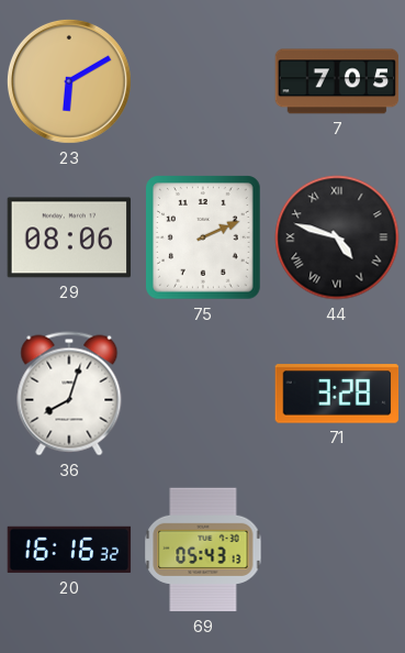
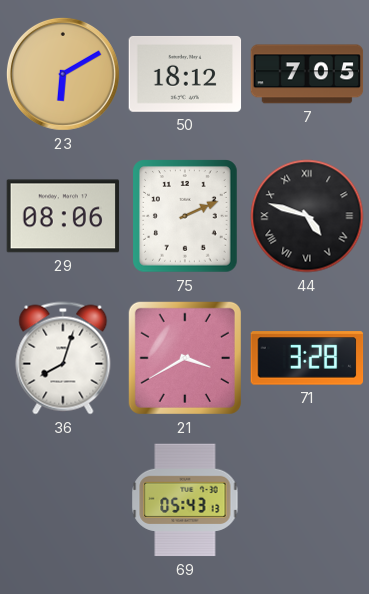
50: none -> 18:12
21: none -> 3:40
20: 16:16 -> none
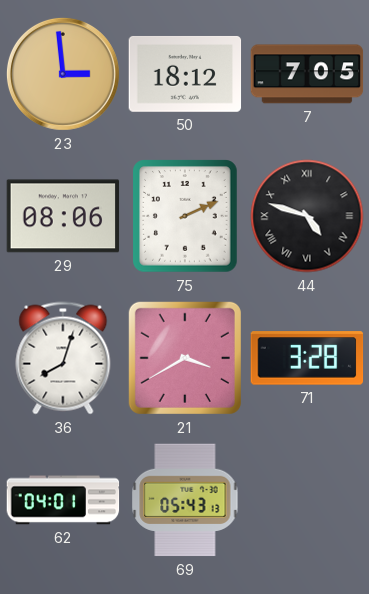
23: 6:10 -> 2:59
62: none -> 04:01
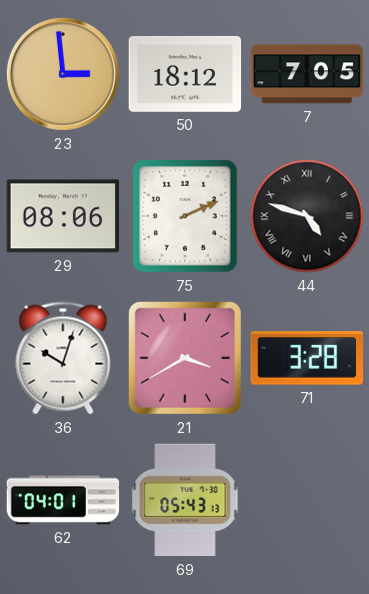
36: 8:03 -> 10:03
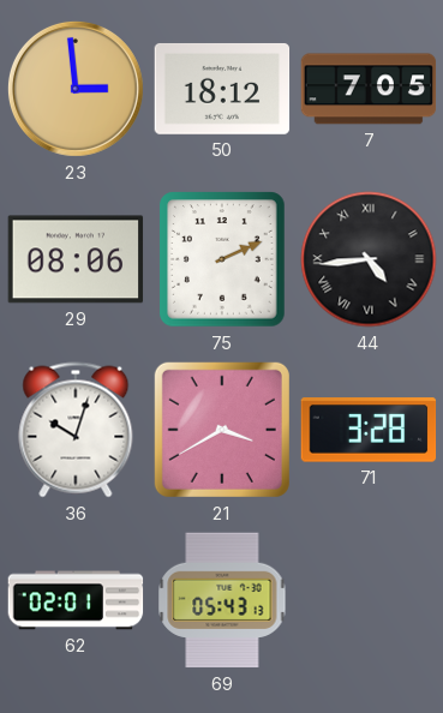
44: 4:48 -> 4:44
62: 04:01 -> 02:01
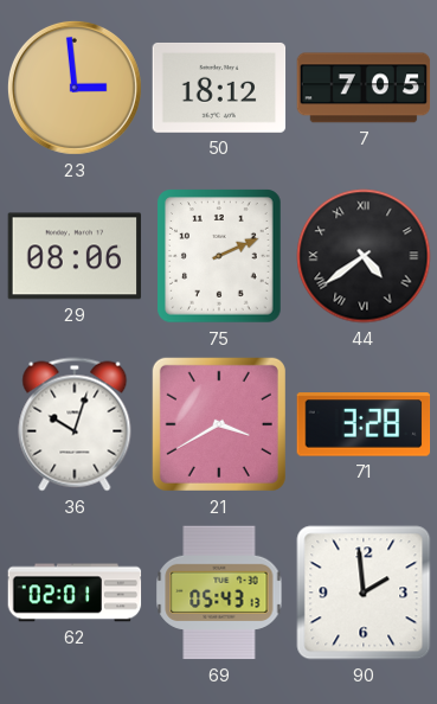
44: 4:44 -> 4:39
90: none -> 1:59
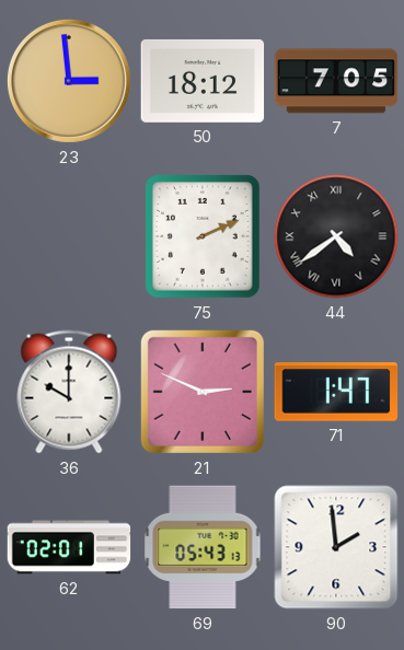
29: 08:06 -> none
36: 10:03 -> 10:00
21: 3:40 -> 2:49
71: 3:28 -> 1:47
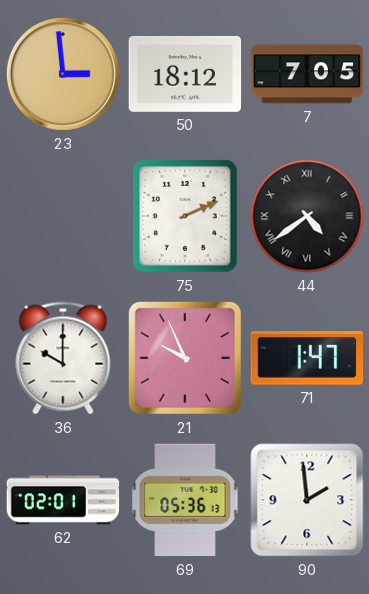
21: 2:49 -> 9:56
69: 05:43 -> 05:36
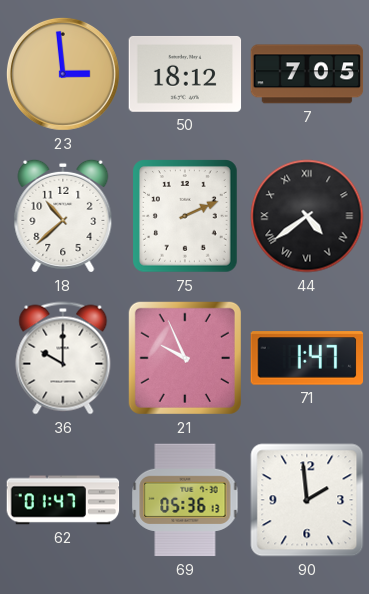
18: none -> 10:38
62: 02:01 -> 01:47
